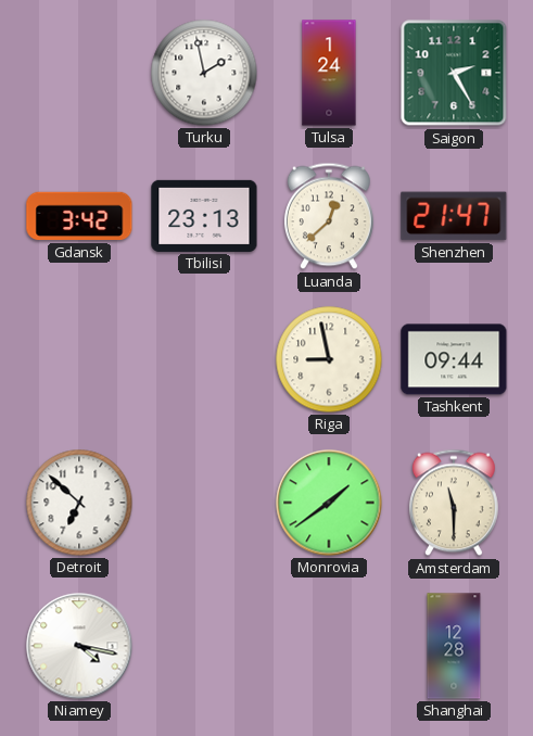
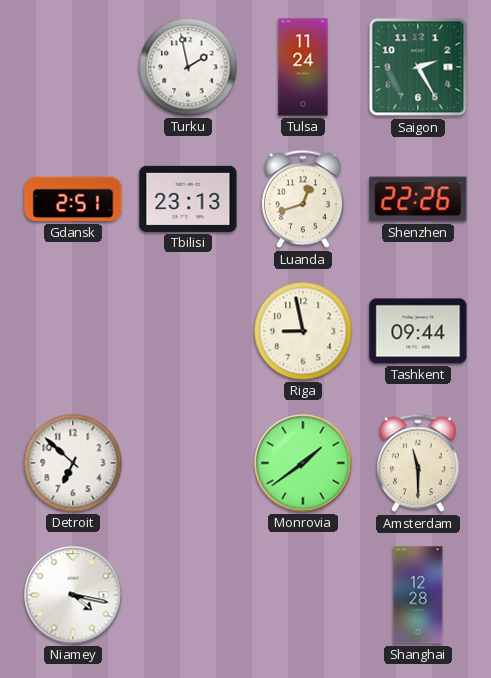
Tulsa: 1:24 -> 11:24
Gdansk: 3:42 -> 2:51
Luanda: 12:38 -> 12:42
Shenzhen: 21:47 -> 22:26
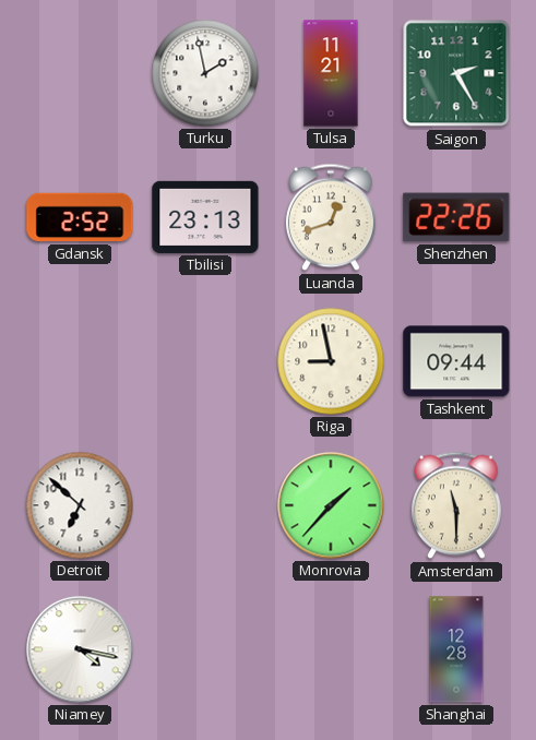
Tulsa: 11:24 -> 11:21
Gdansk: 2:51 -> 2:52
Monrovia: 1:39 -> 1:37
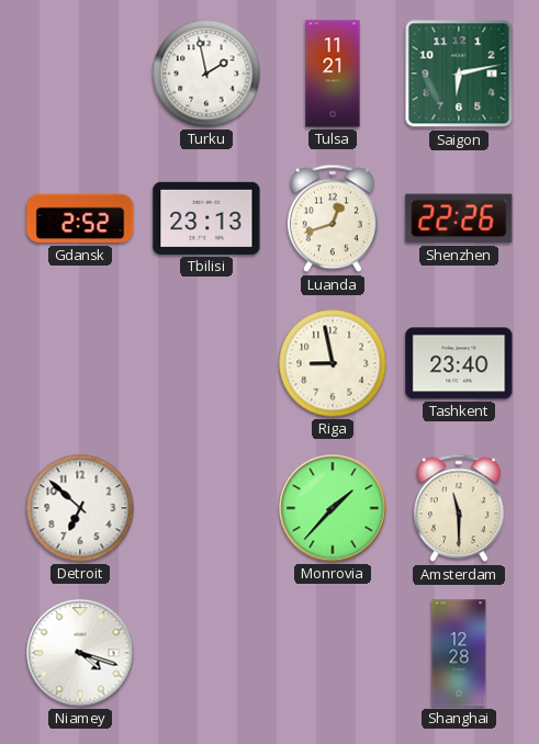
Saigon: 2:25 -> 6:13
Tashkent: 09:44 -> 23:40
Niamey: 4:17 -> 4:18
